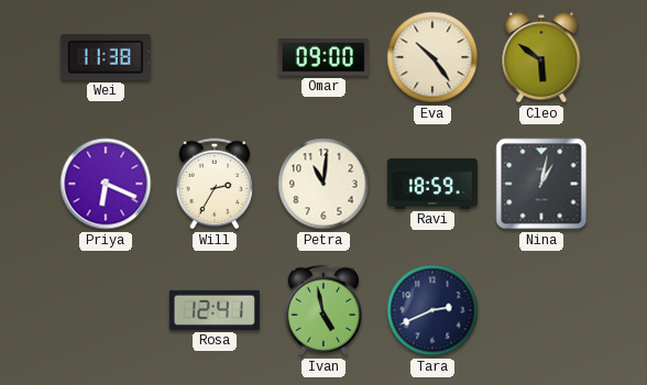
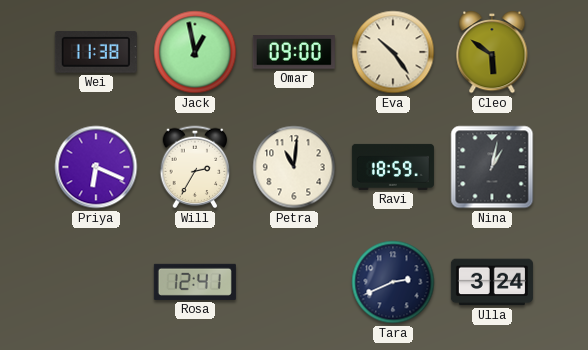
Jack: none -> 12:58
Ivan: 4:58 -> none
Ulla: none -> 3:24
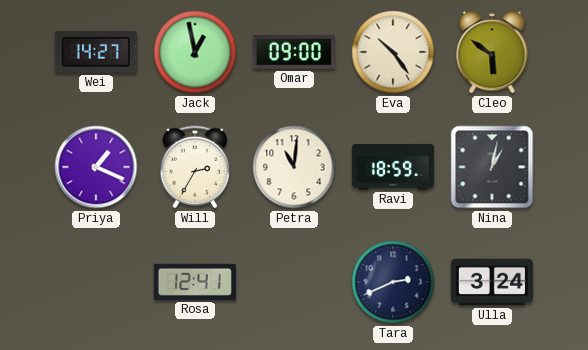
Wei: 11:38 -> 14:27
Priya: 6:19 -> 1:19
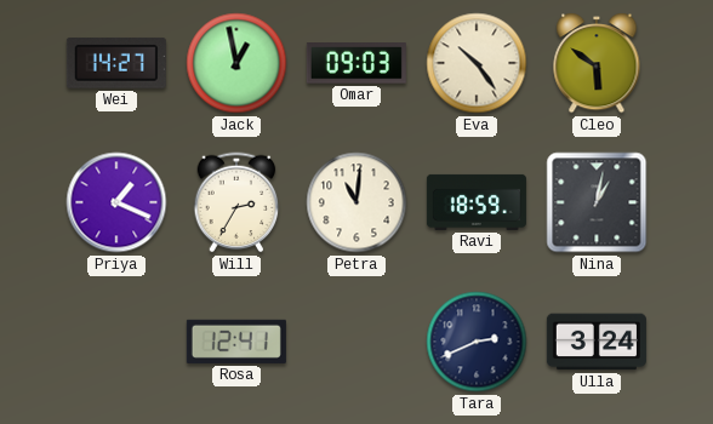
Omar: 09:00 -> 09:03
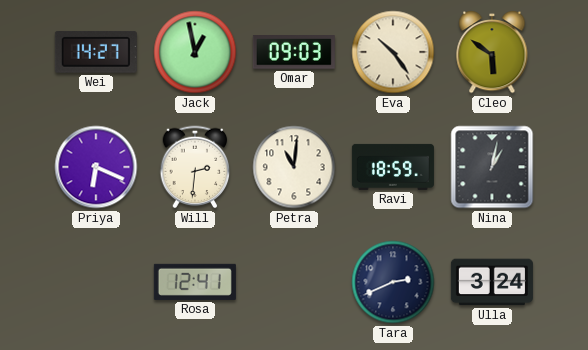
Priya: 1:19 -> 6:19
Will: 2:35 -> 2:31
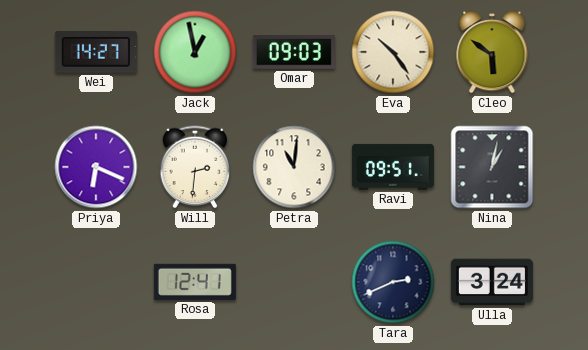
Ravi: 18:59 -> 09:51
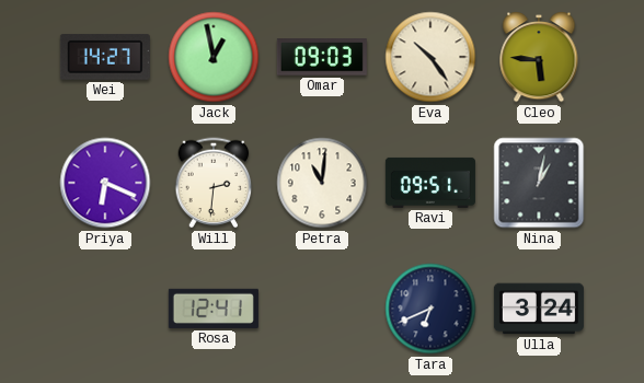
Cleo: 5:51 -> 5:46
Tara: 2:41 -> 6:41
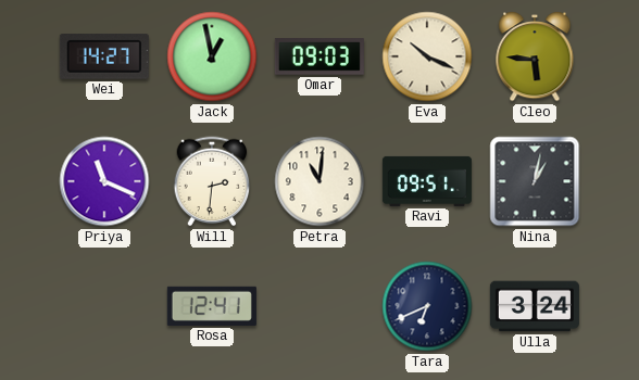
Eva: 10:24 -> 10:19
Priya: 6:19 -> 11:19
